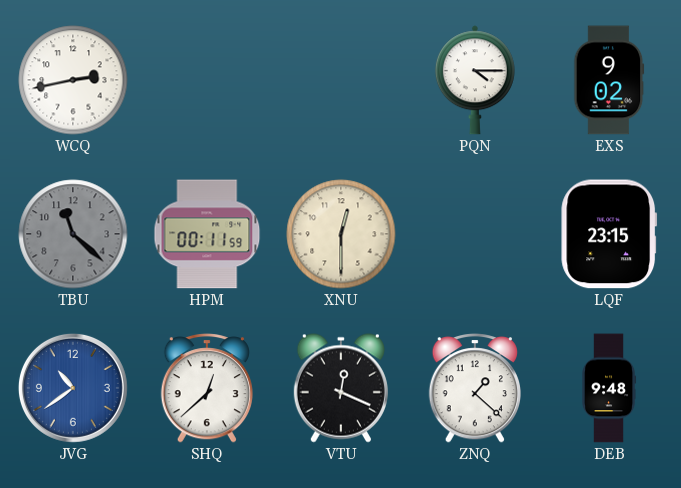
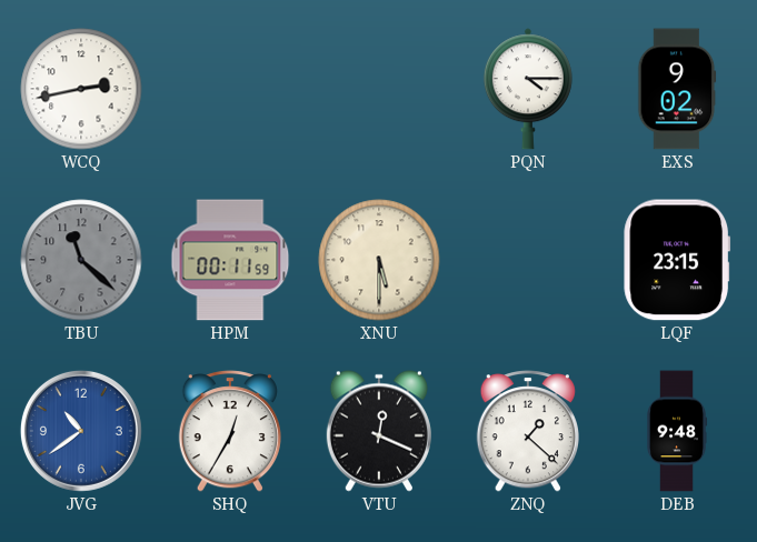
XNU: 12:30 -> 5:30
SHQ: 12:38 -> 12:35
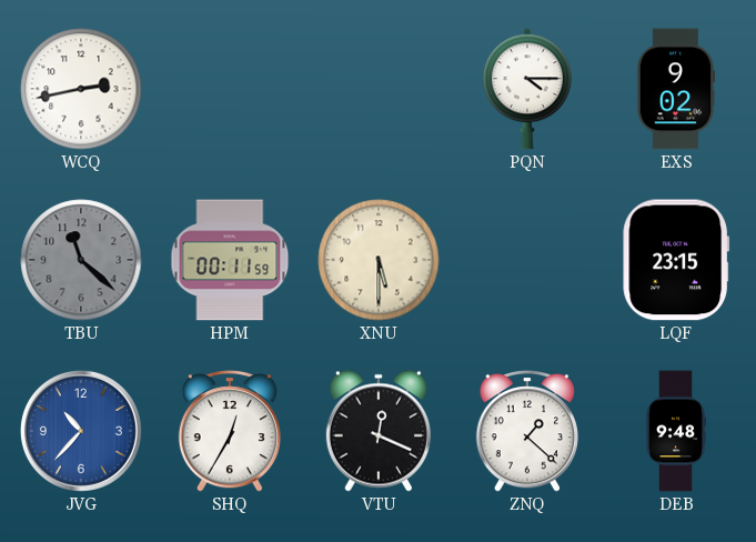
JVG: 10:39 -> 10:37
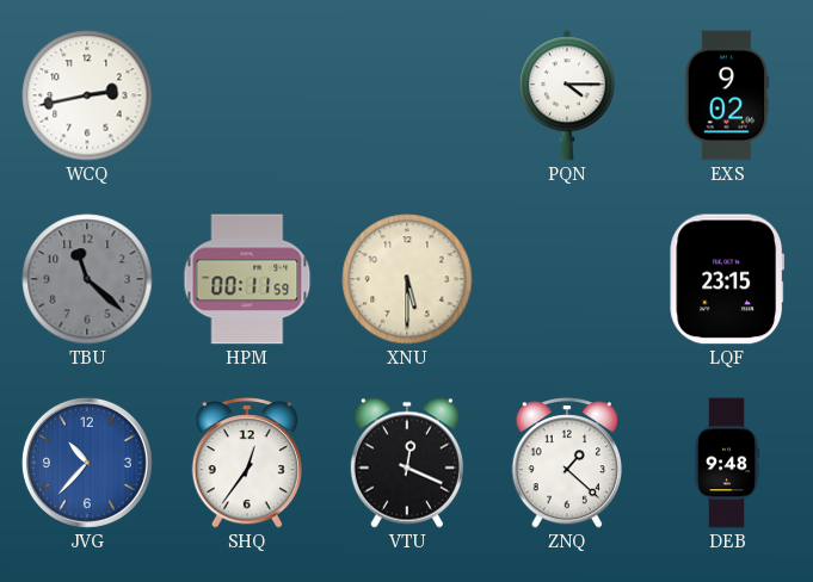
SHQ: 12:35 -> 12:36
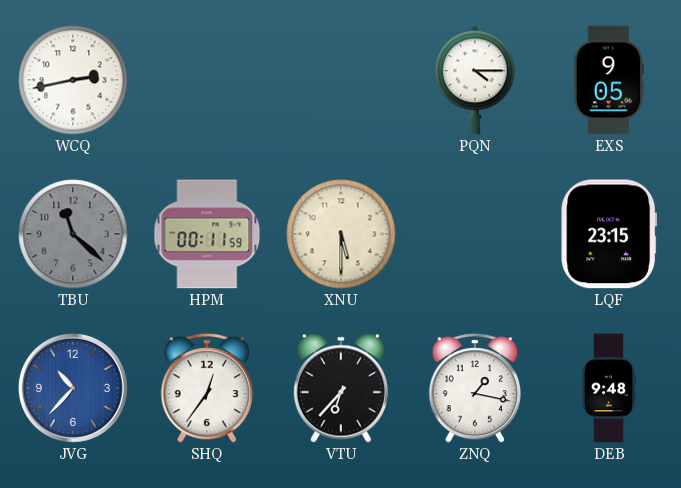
EXS: 9:02 -> 9:05
VTU: 12:19 -> 6:37
ZNQ: 1:22 -> 1:17
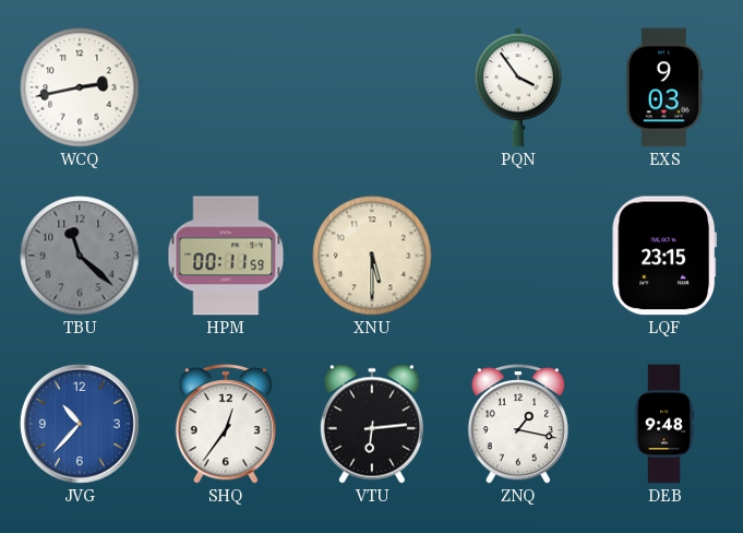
PQN: 4:15 -> 3:54
EXS: 9:05 -> 9:03
VTU: 6:37 -> 6:14
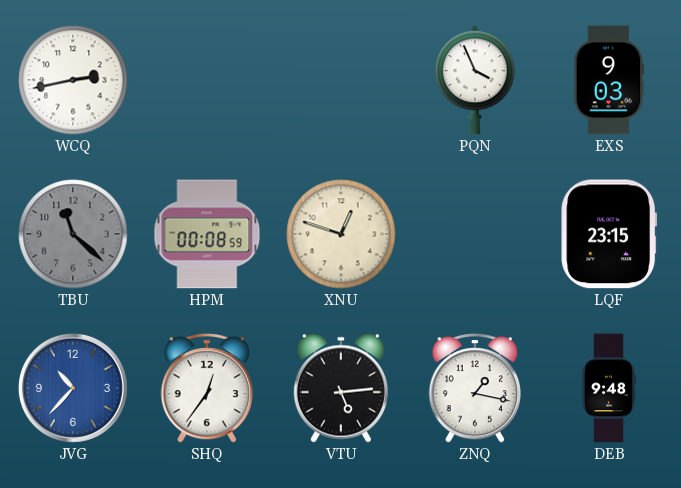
PQN: 3:54 -> 3:56
HPM: 00:11 -> 00:08
XNU: 5:30 -> 12:48
VTU: 6:14 -> 5:14
